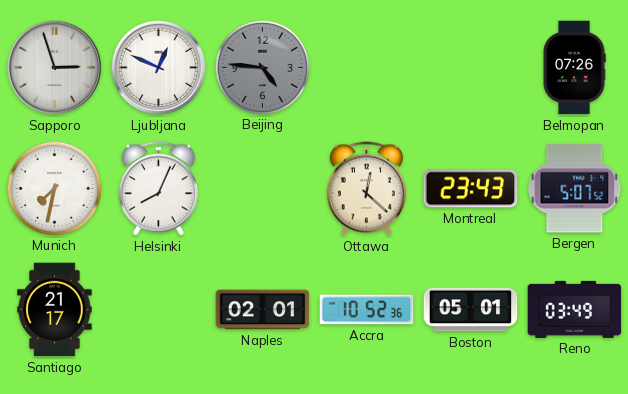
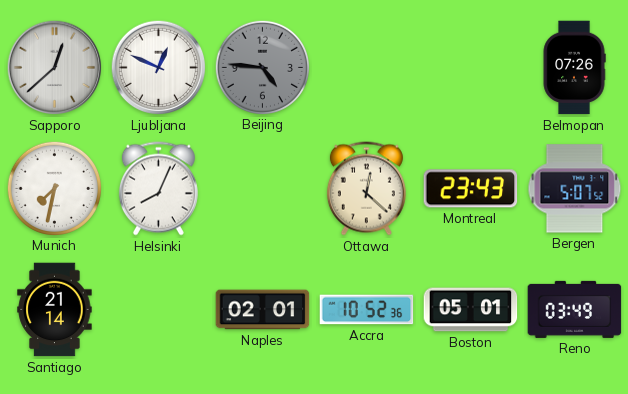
Sapporo: 2:57 -> 12:38
Santiago: 21:17 -> 21:14
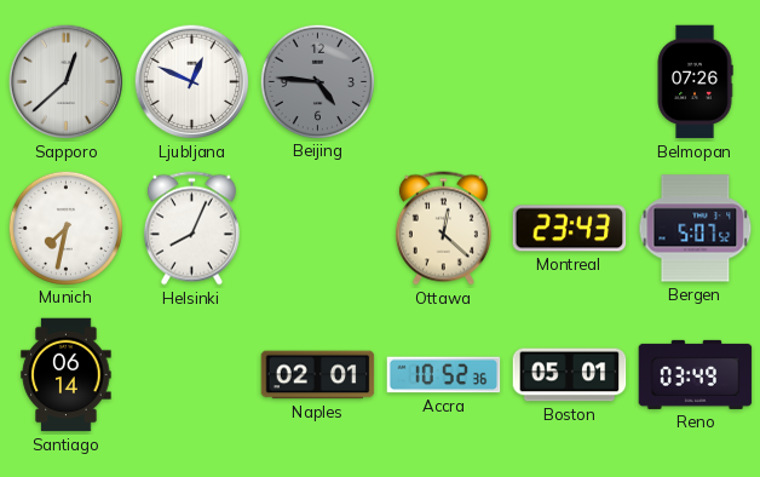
Santiago: 21:14 -> 06:14
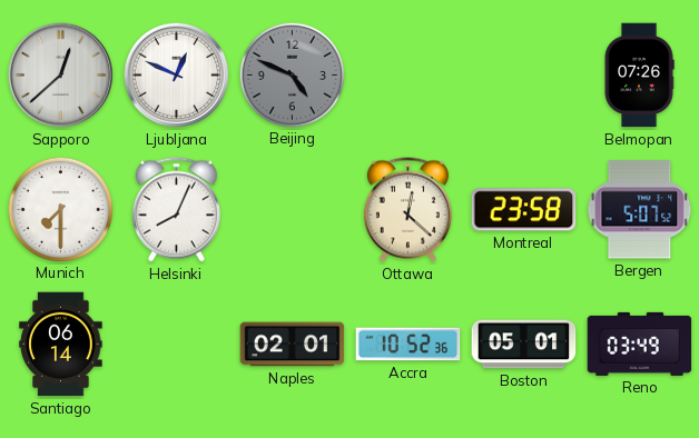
Beijing: 4:46 -> 4:49
Munich: 7:32 -> 7:30
Montreal: 23:43 -> 23:58
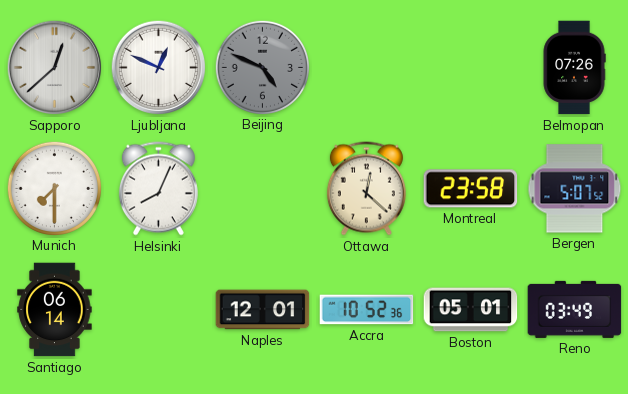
Naples: 02:01 -> 12:01
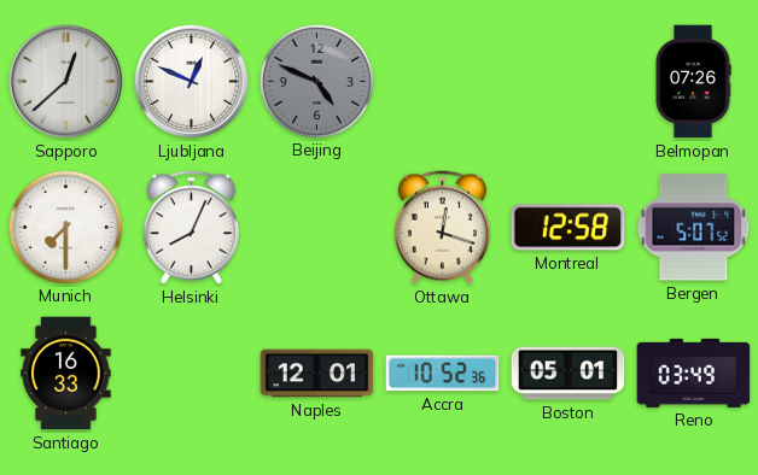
Ottawa: 12:22 -> 12:18
Montreal: 23:58 -> 12:58
Santiago: 06:14 -> 16:33
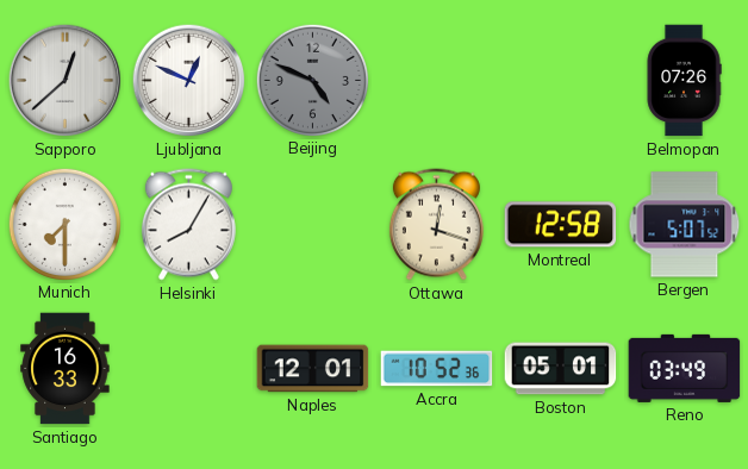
Helsinki: 8:04 -> 8:05
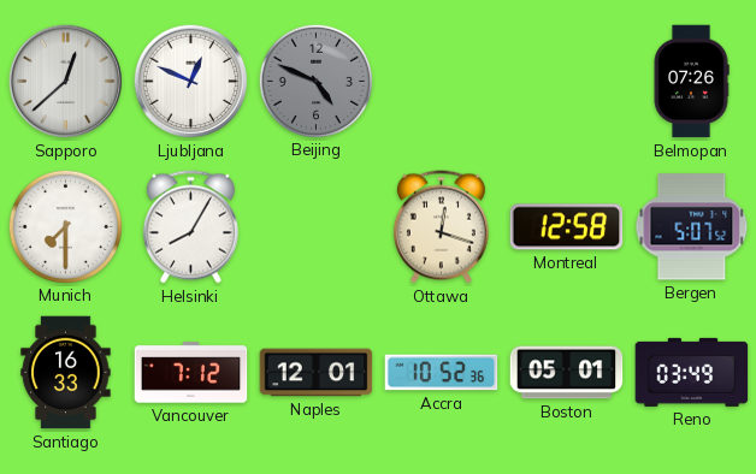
Vancouver: none -> 7:12
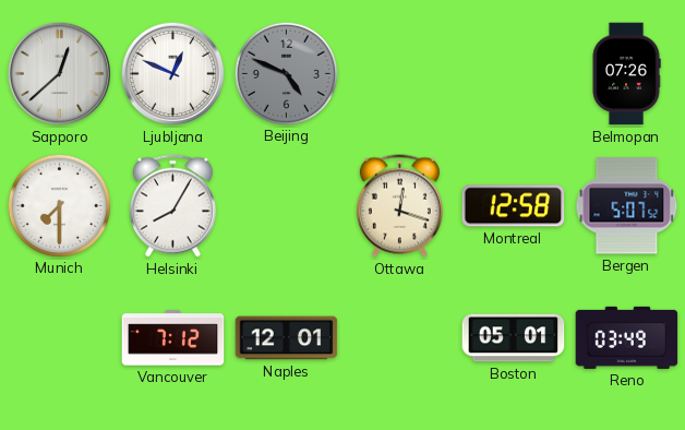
Santiago: 16:33 -> none
Accra: 10:52 -> none
